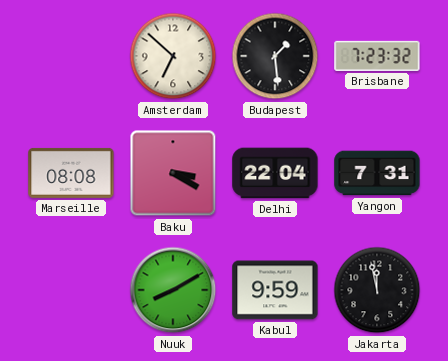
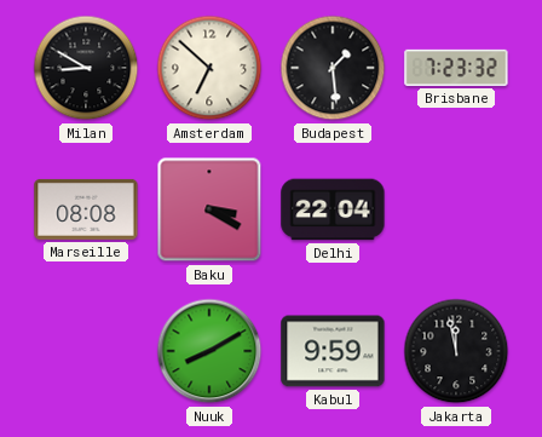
Milan: none -> 8:50
Yangon: 7:31 -> none
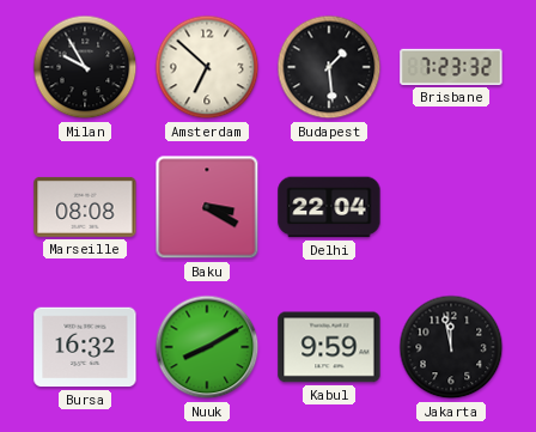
Milan: 8:50 -> 9:55
Bursa: none -> 16:32
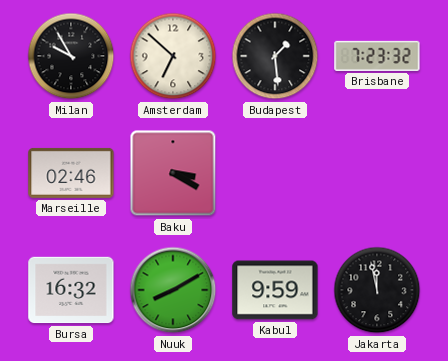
Marseille: 08:08 -> 02:46
Delhi: 22:04 -> none
